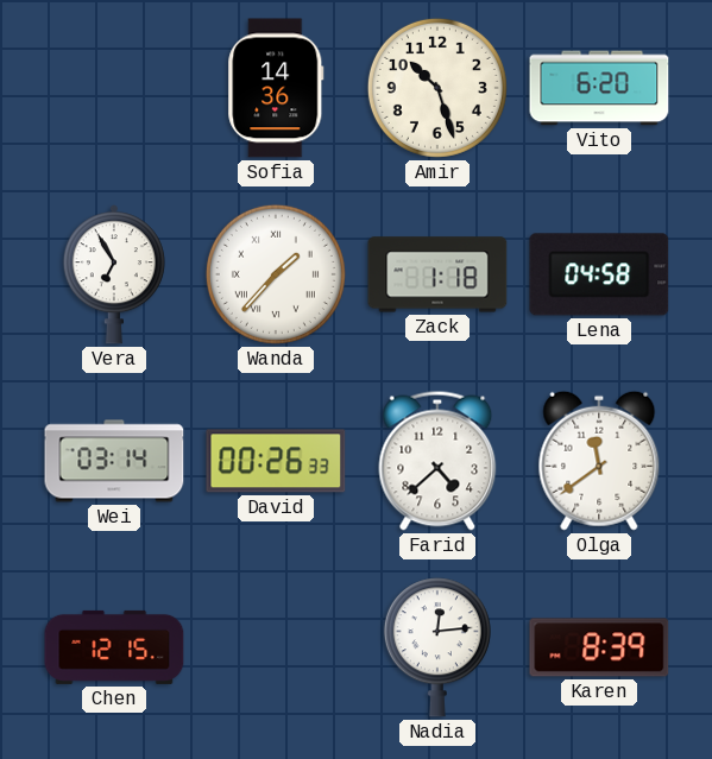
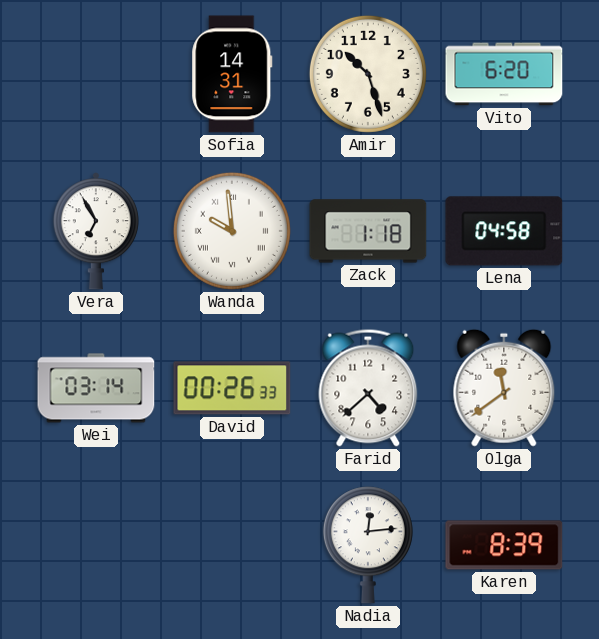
Sofia: 14:36 -> 14:31
Wanda: 1:37 -> 9:59
Chen: 12:15 -> none
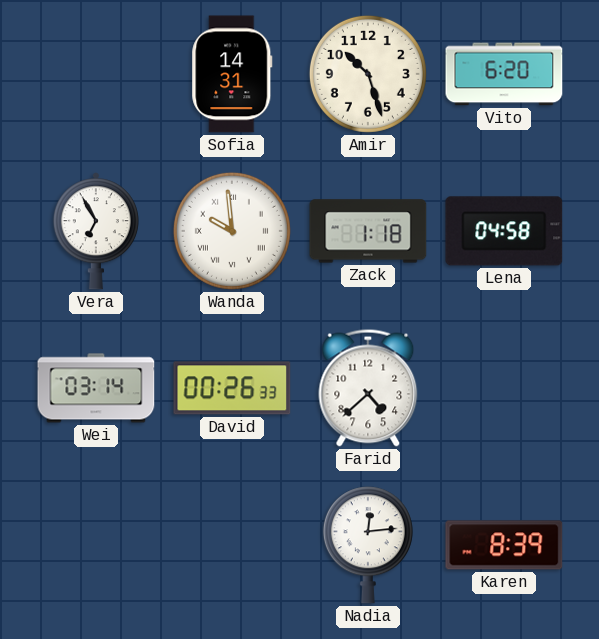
Olga: 11:39 -> none
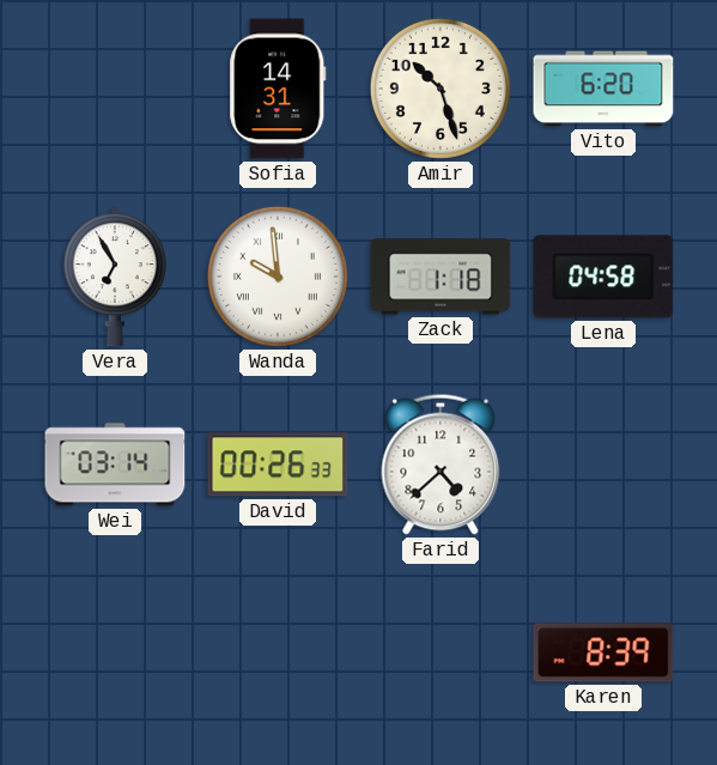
Nadia: 12:14 -> none
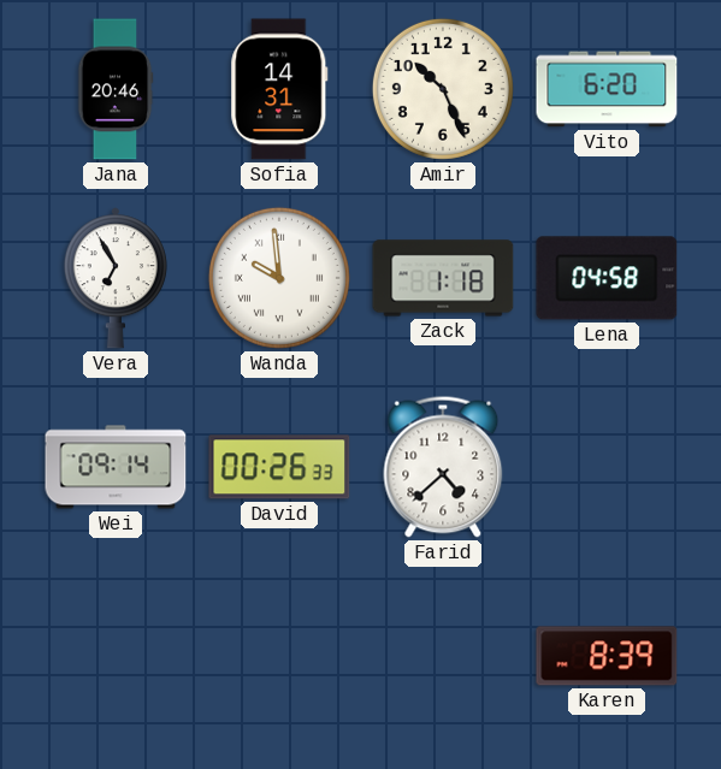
Jana: none -> 20:46
Amir: 10:27 -> 10:26
Wei: 03:14 -> 09:14
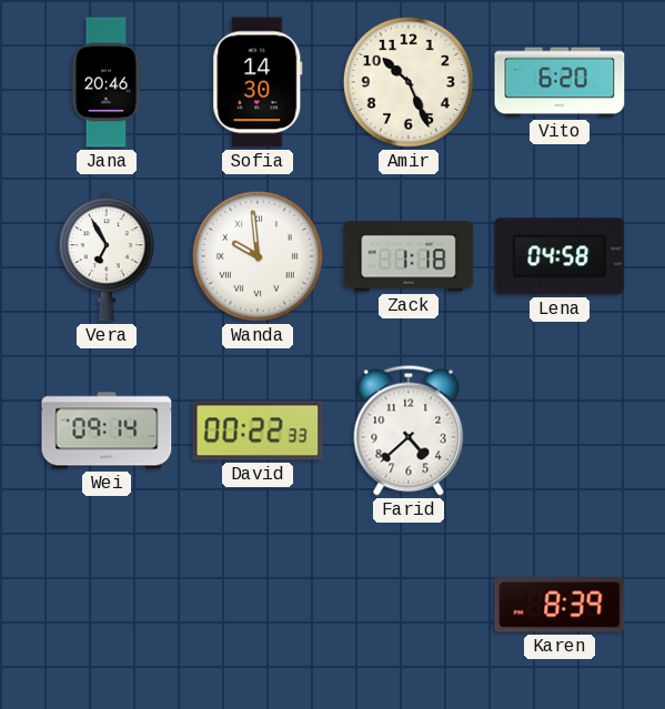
Sofia: 14:31 -> 14:30
David: 00:26 -> 00:22
